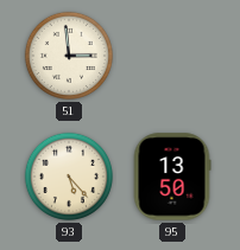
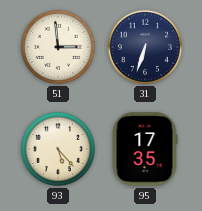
31: none -> 6:33
95: 13:50 -> 17:35
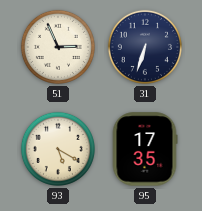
51: 2:59 -> 2:56
93: 5:23 -> 5:20
